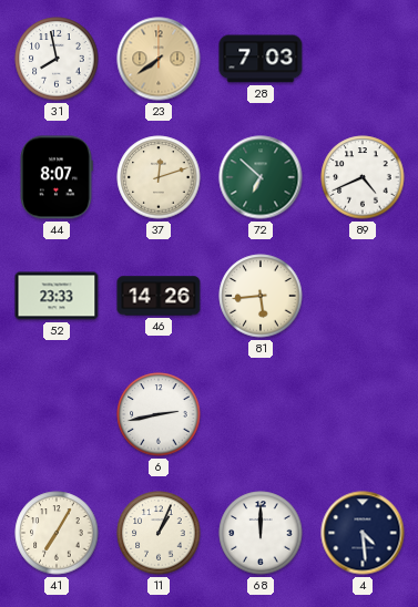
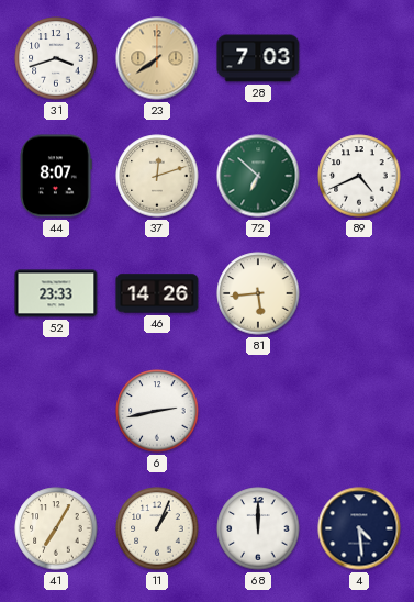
31: 7:58 -> 3:42
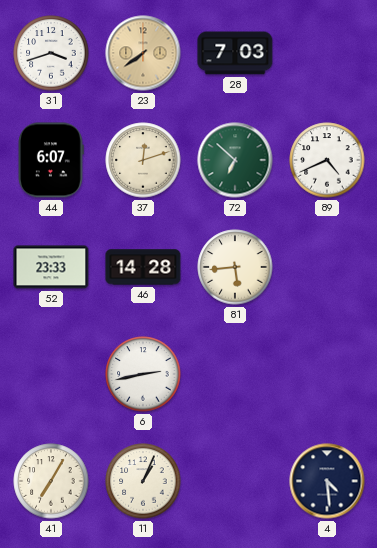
44: 8:07 -> 6:07
46: 14:26 -> 14:28
68: 12:00 -> none
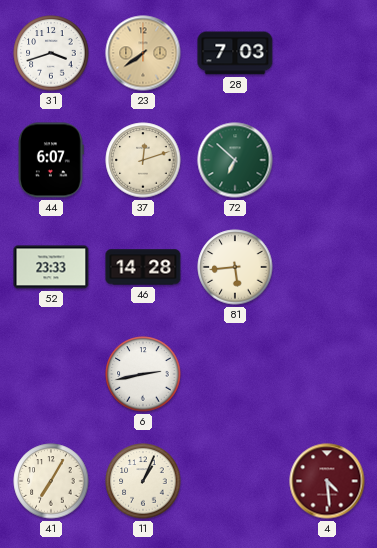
89: 4:41 -> none
4 dial: navy -> burgundy
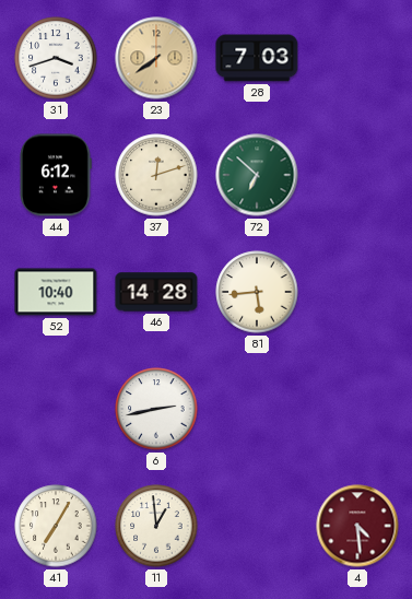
44: 6:07 -> 6:12
52: 23:33 -> 10:40
11: 1:04 -> 12:59
